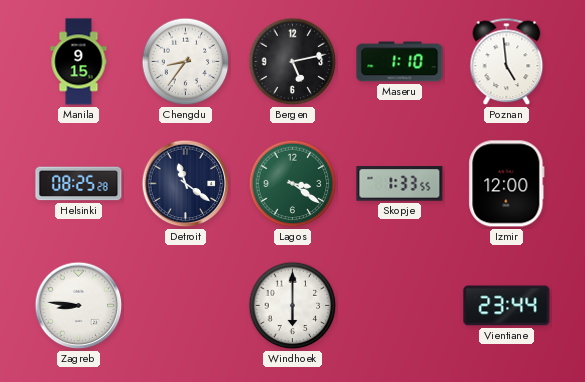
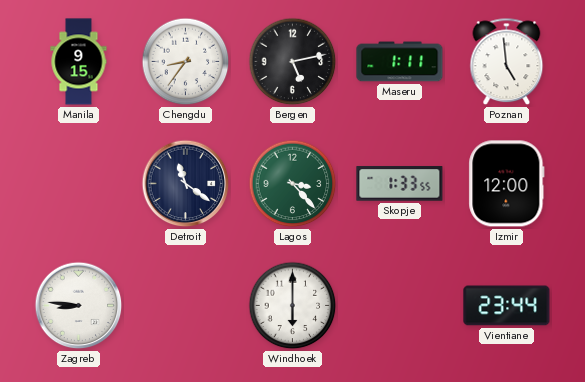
Maseru: 1:10 -> 1:11
Helsinki: 08:25 -> none
Lagos: 3:21 -> 3:23
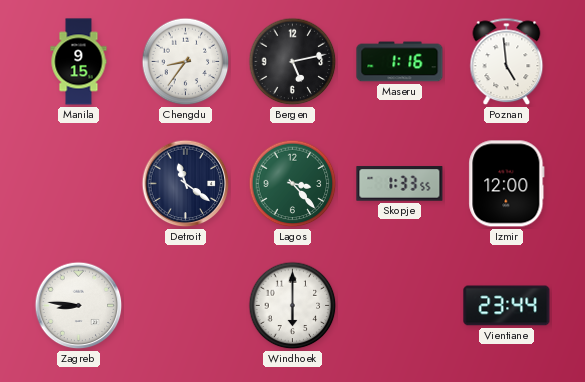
Maseru: 1:11 -> 1:16
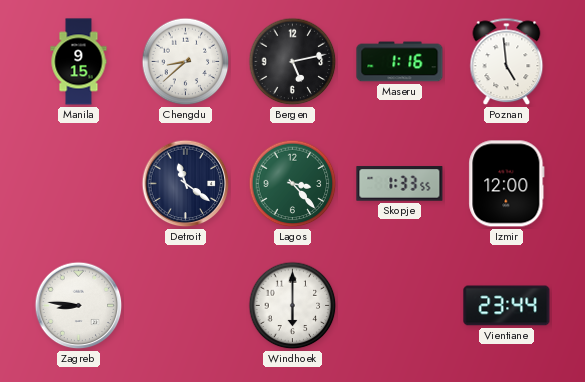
Chengdu: 8:36 -> 8:38
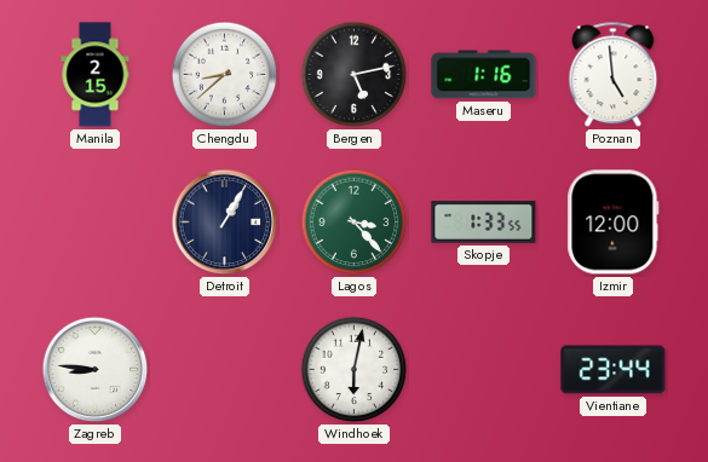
Manila: 9:15 -> 2:15
Detroit: 11:21 -> 1:05
Windhoek: 6:00 -> 6:02
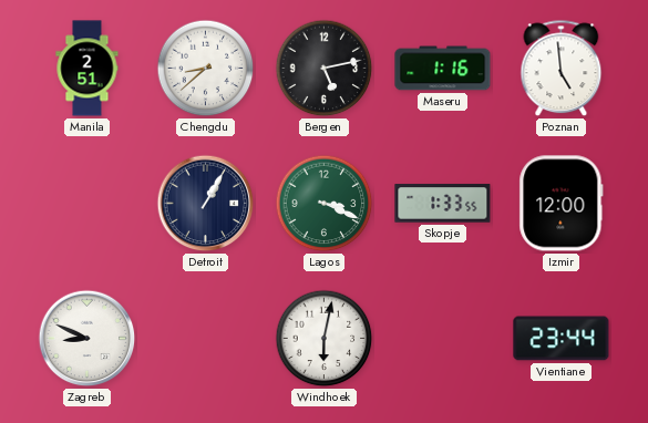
Manila: 2:15 -> 2:51
Lagos: 3:23 -> 3:19
Zagreb: 8:46 -> 8:49
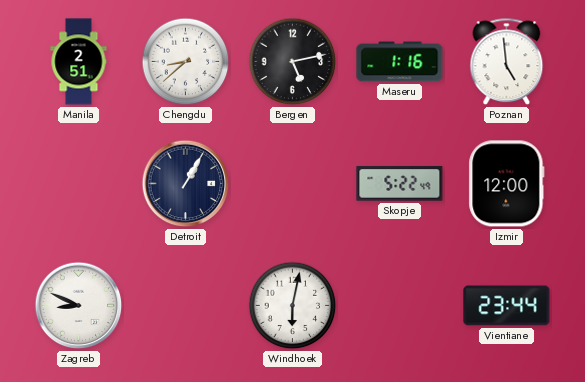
Lagos: 3:19 -> none
Skopje: 1:33 -> 5:22
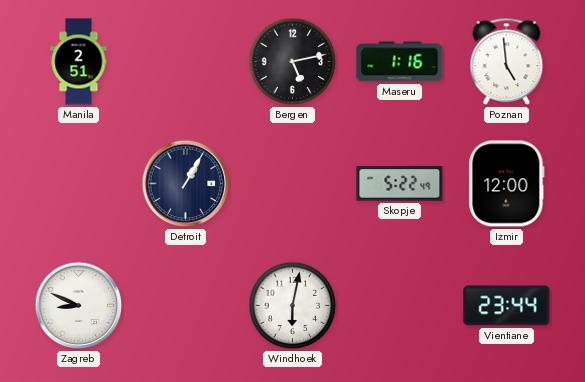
Chengdu: 8:38 -> none
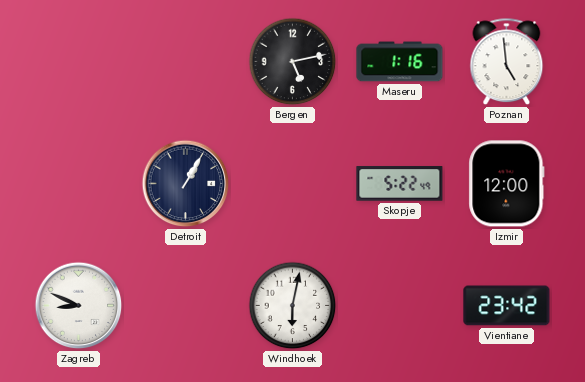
Manila: 2:51 -> none
Vientiane: 23:44 -> 23:42
